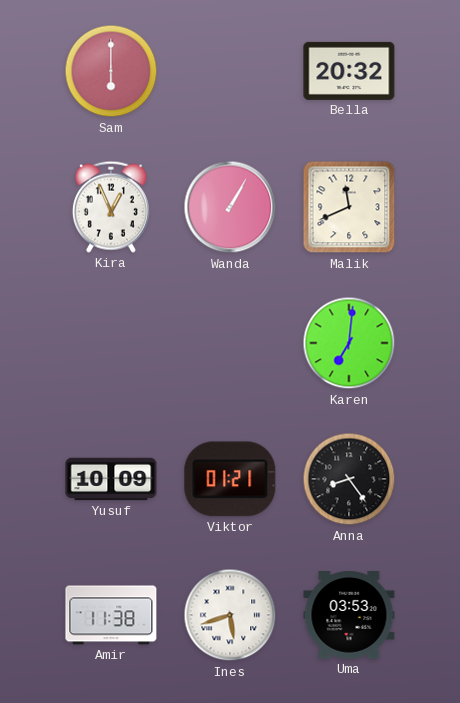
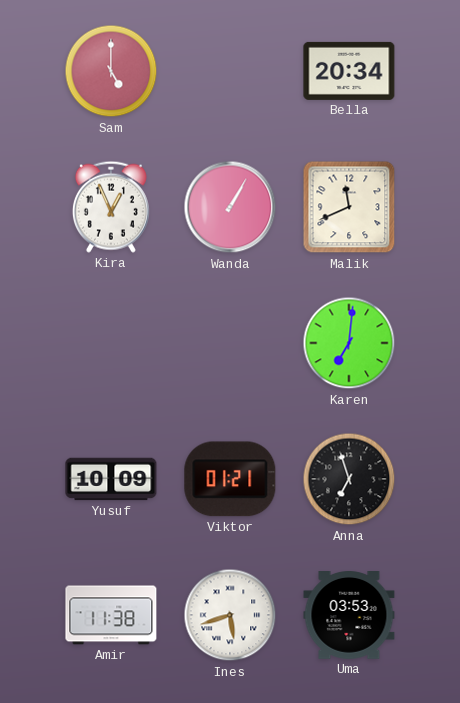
Sam: 6:00 -> 5:00
Bella: 20:32 -> 20:34
Anna: 8:24 -> 6:57
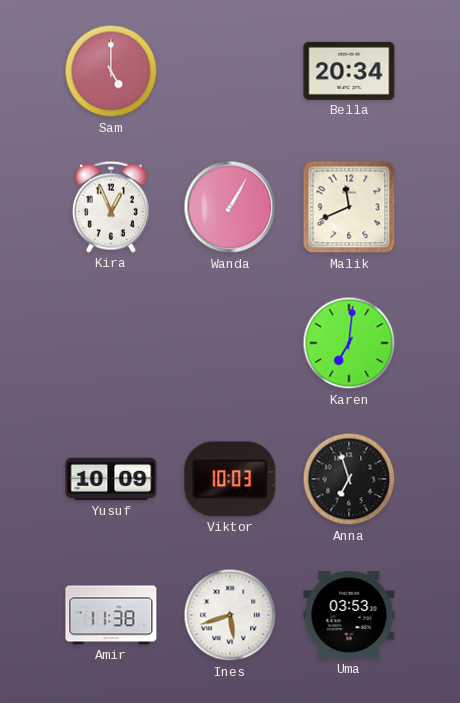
Viktor: 01:21 -> 10:03
